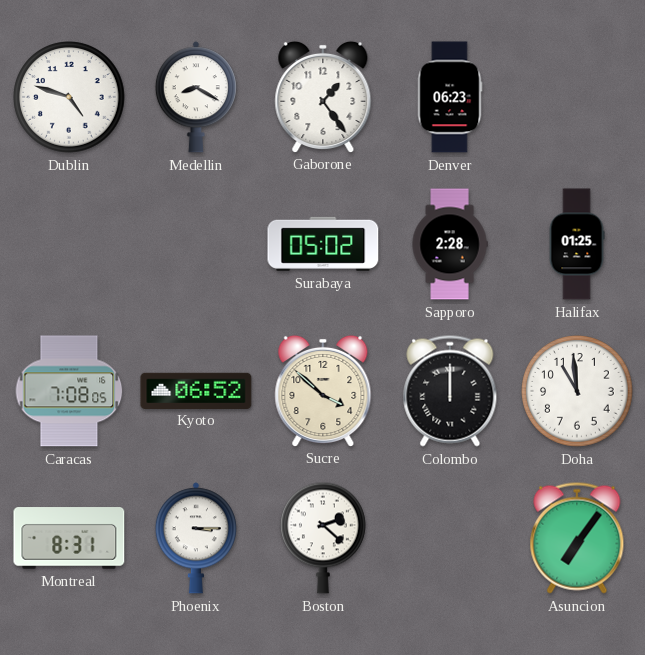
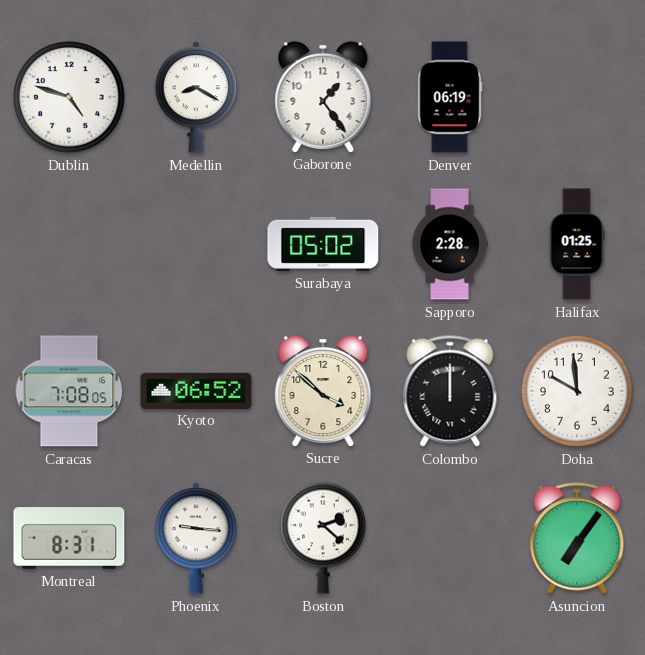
Denver: 06:23 -> 06:19
Doha: 10:59 -> 9:59
Phoenix: 3:15 -> 9:16
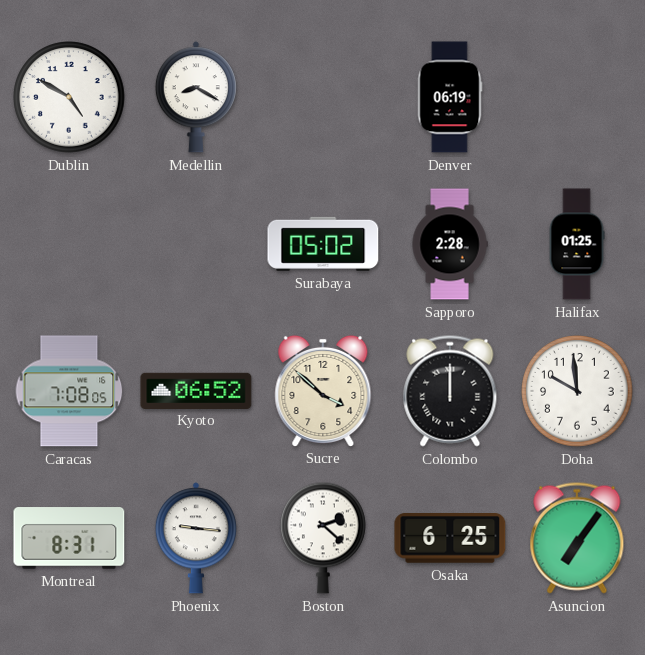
Dublin: 4:48 -> 4:50
Gaborone: 1:24 -> none
Osaka: none -> 6:25
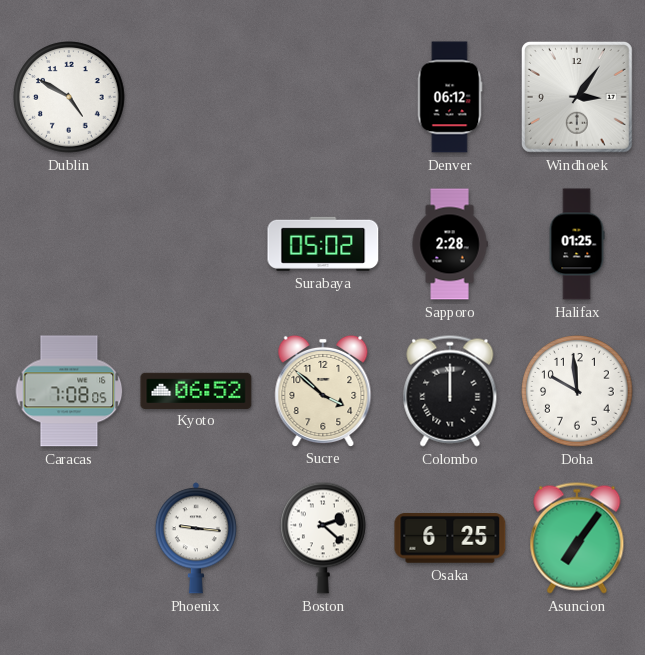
Medellin: 8:20 -> none
Denver: 06:19 -> 06:12
Windhoek: none -> 3:06
Montreal: 8:31 -> none
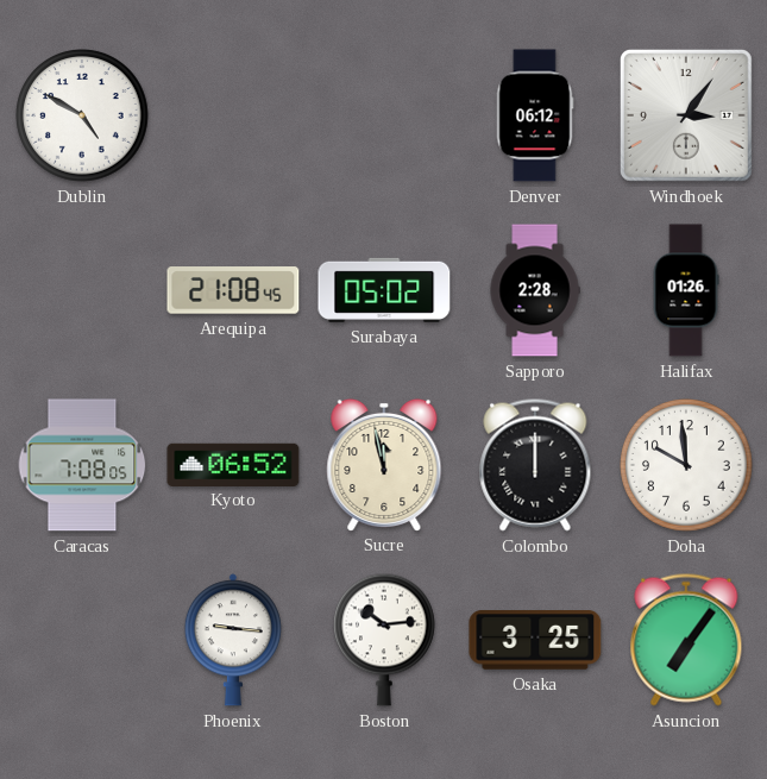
Arequipa: none -> 21:08
Halifax: 01:25 -> 01:26
Sucre: 3:52 -> 11:58
Boston: 2:22 -> 10:14
Osaka: 6:25 -> 3:25
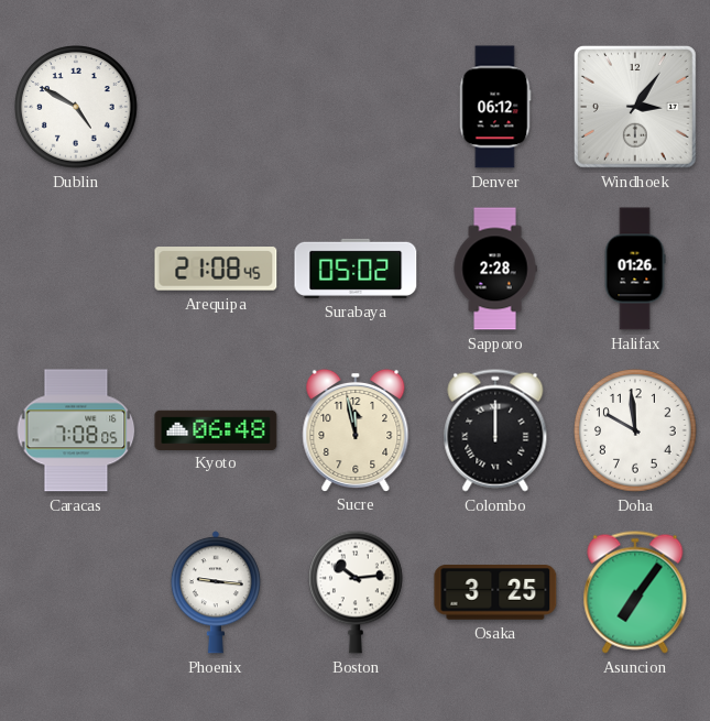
Kyoto: 06:52 -> 06:48
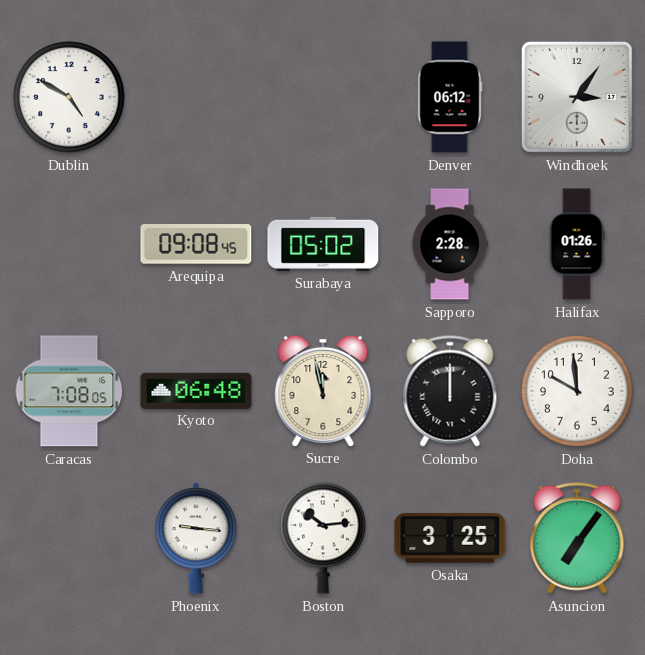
Arequipa: 21:08 -> 09:08
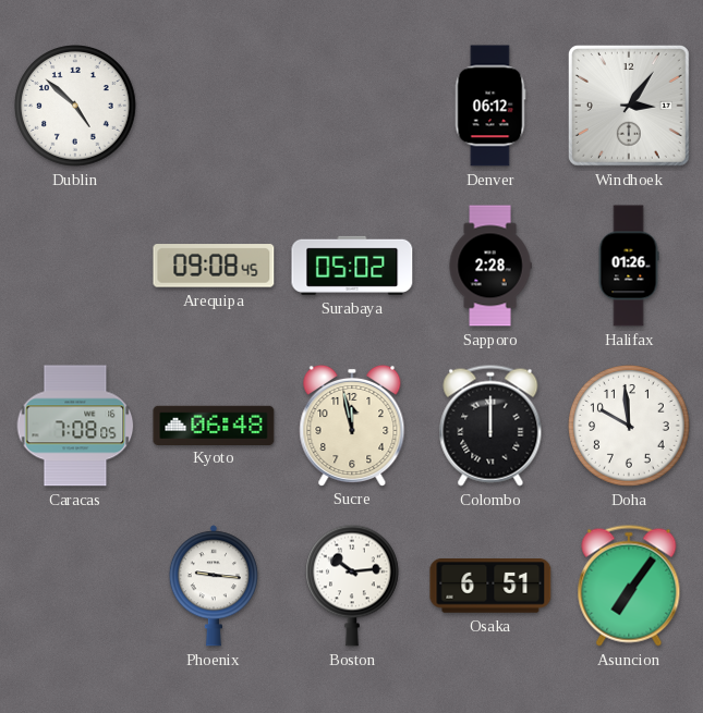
Dublin: 4:50 -> 4:52
Osaka: 3:25 -> 6:51
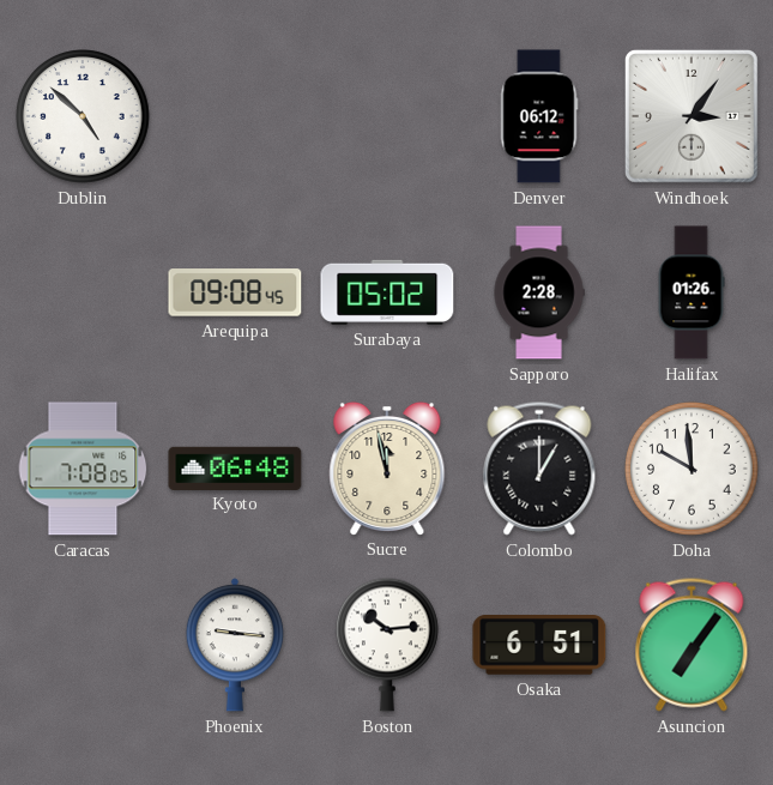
Colombo: 12:00 -> 1:00
